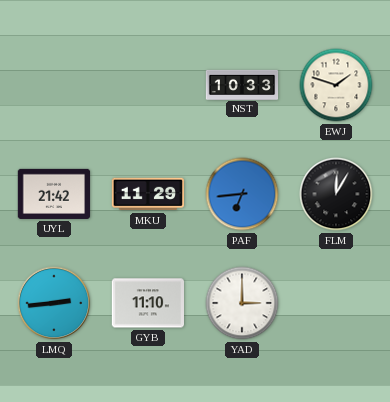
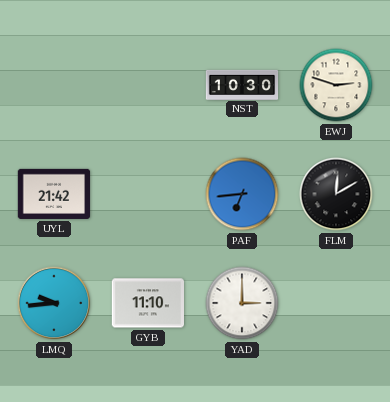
NST: 10:33 -> 10:30
EWJ: 1:48 -> 2:48
MKU: 11:29 -> none
FLM: 12:05 -> 12:10
LMQ: 2:44 -> 9:44
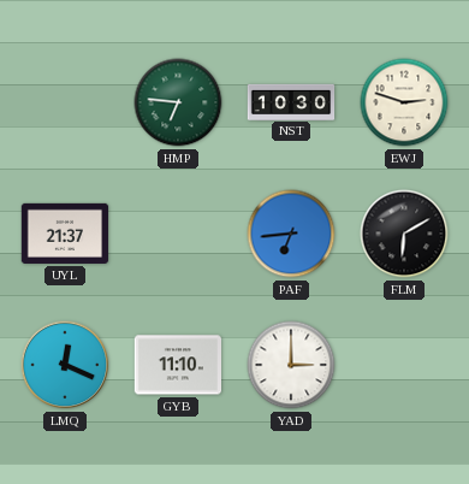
HMP: none -> 6:46
UYL: 21:42 -> 21:37
FLM: 12:10 -> 6:10
LMQ: 9:44 -> 12:19
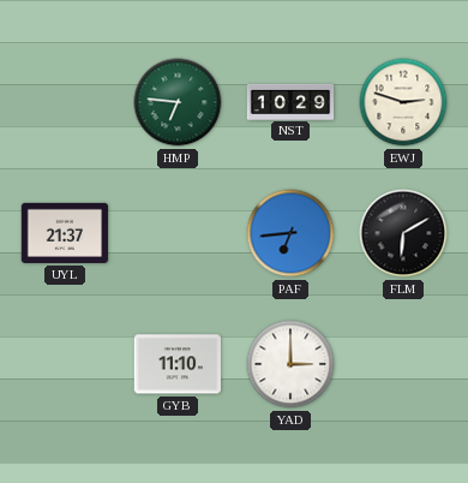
NST: 10:30 -> 10:29
LMQ: 12:19 -> none
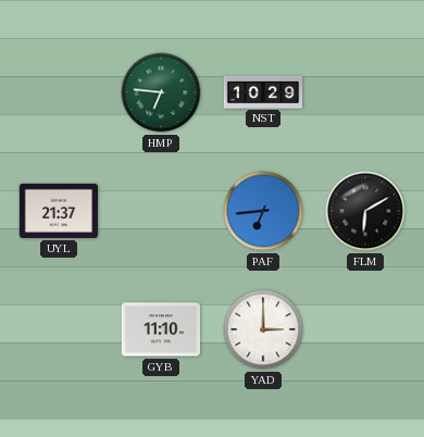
EWJ: 2:48 -> none
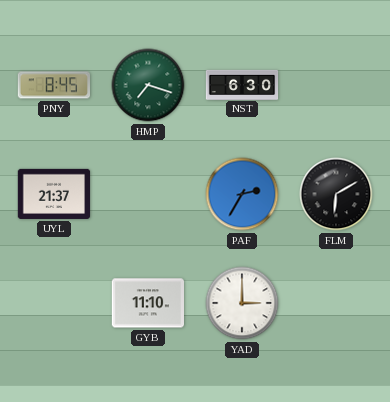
PNY: none -> 8:45
HMP: 6:46 -> 7:18
NST: 10:29 -> 6:30
PAF: 6:44 -> 2:35
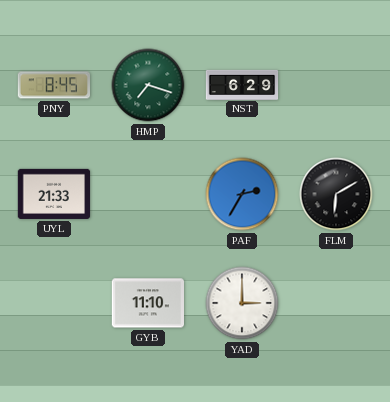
NST: 6:30 -> 6:29
UYL: 21:37 -> 21:33
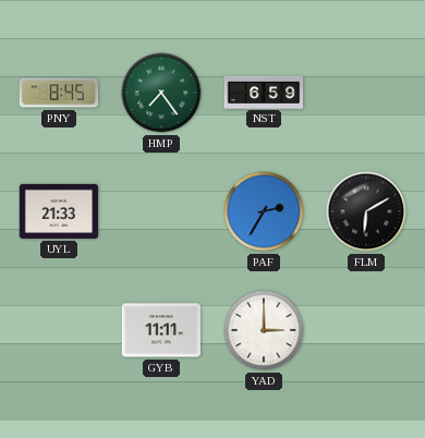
HMP: 7:18 -> 7:24
NST: 6:29 -> 6:59
GYB: 11:10 -> 11:11
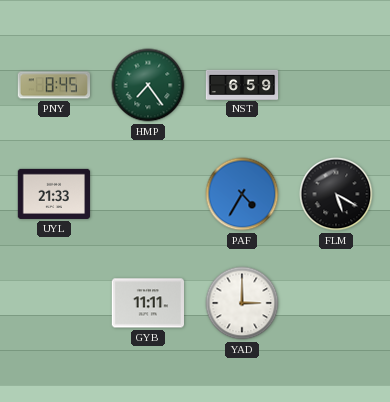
PAF: 2:35 -> 4:35
FLM: 6:10 -> 5:20
